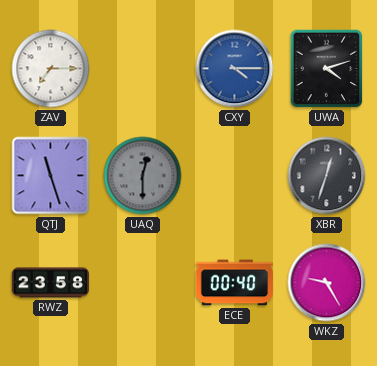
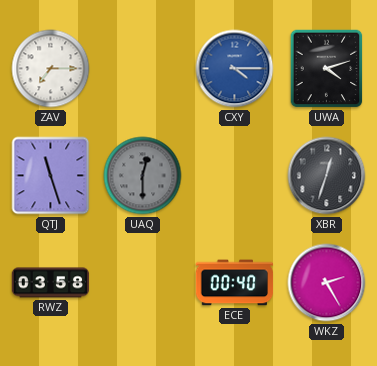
RWZ: 23:58 -> 03:58
WKZ: 9:25 -> 2:25
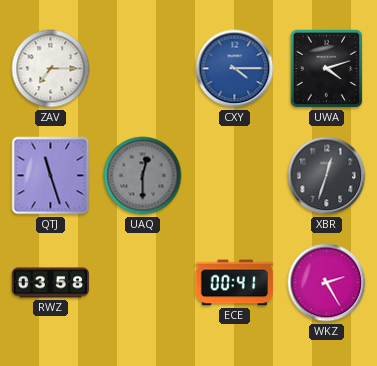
ECE: 00:40 -> 00:41
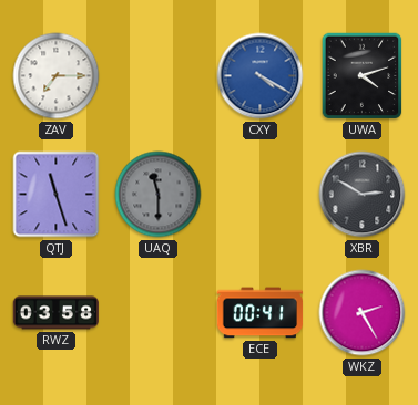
CXY: 4:15 -> 4:20
UAQ: 12:30 -> 11:30
XBR: 12:33 -> 2:50
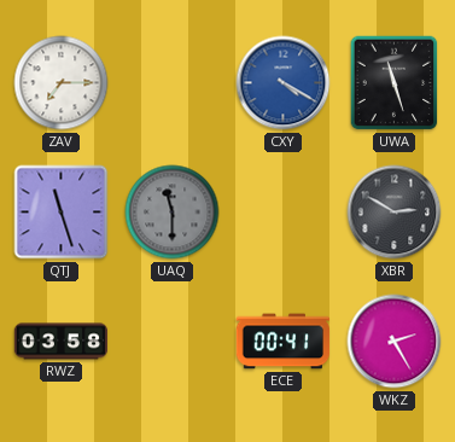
UWA: 4:12 -> 11:27
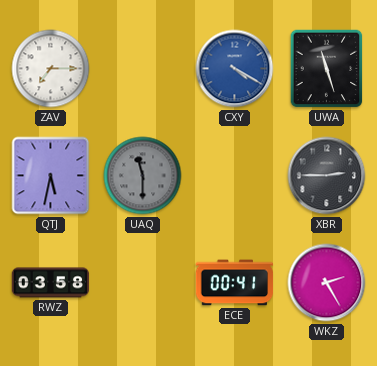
QTJ: 11:27 -> 5:32
XBR: 2:50 -> 2:45
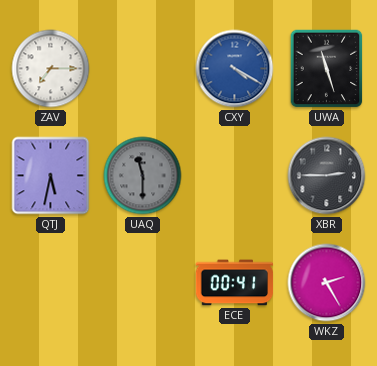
RWZ: 03:58 -> none
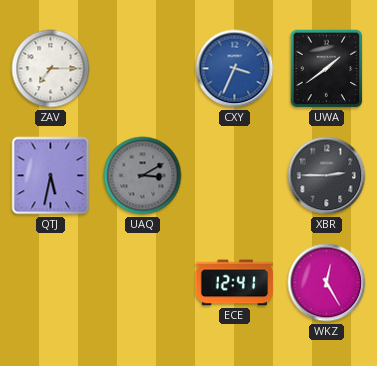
CXY: 4:20 -> 3:34
UWA: 11:27 -> 1:39
UAQ: 11:30 -> 3:10
ECE: 00:41 -> 12:41
WKZ: 2:25 -> 12:25
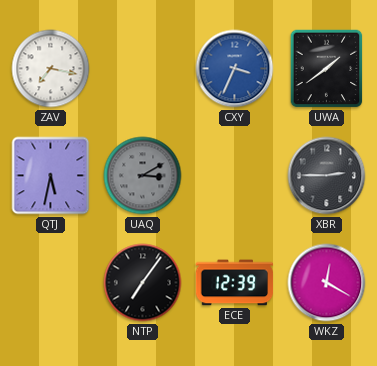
ZAV: 7:15 -> 7:17
NTP: none -> 7:06
ECE: 12:41 -> 12:39
WKZ: 12:25 -> 12:20
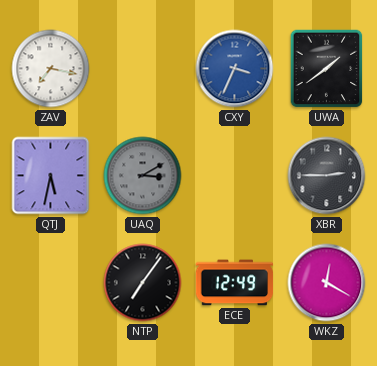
ECE: 12:39 -> 12:49
